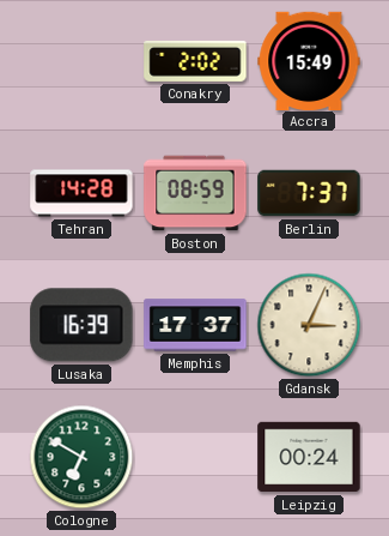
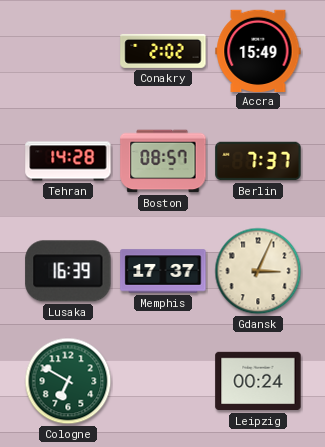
Boston: 08:59 -> 08:57
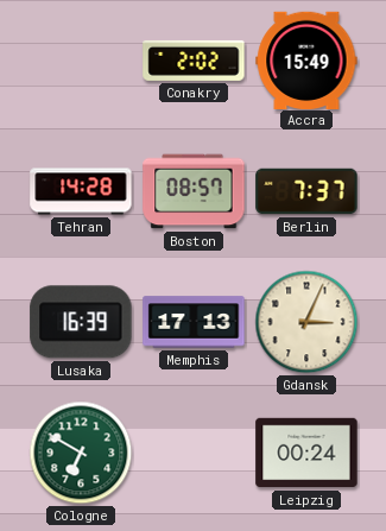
Memphis: 17:37 -> 17:13
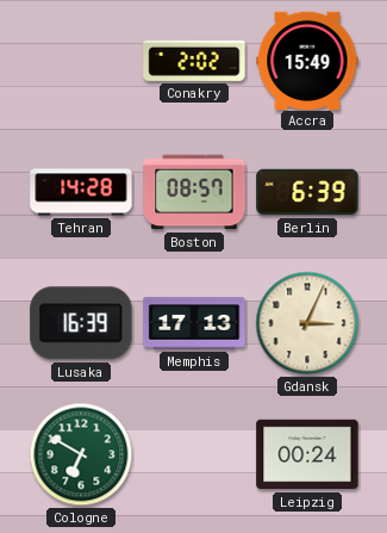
Berlin: 7:37 -> 6:39
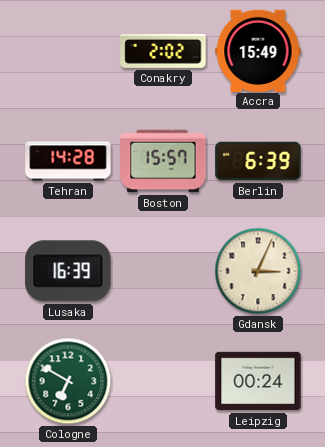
Boston: 08:57 -> 15:57
Memphis: 17:13 -> none
